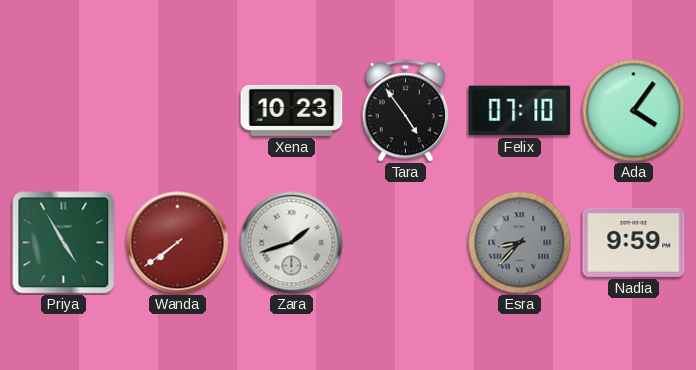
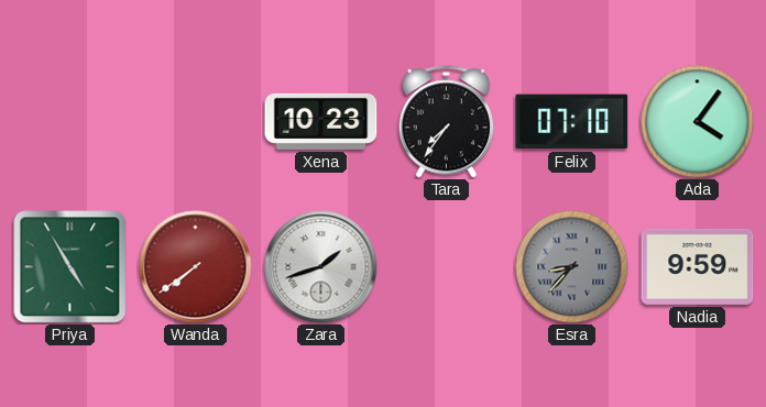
Tara: 4:54 -> 7:36
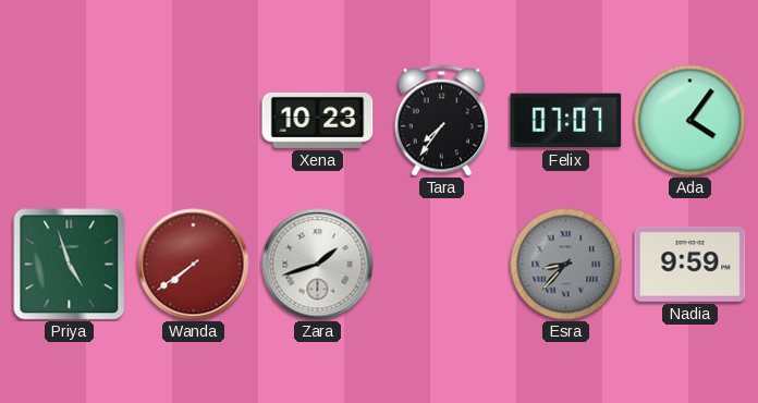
Felix: 07:10 -> 07:07
Priya: 4:55 -> 4:57
